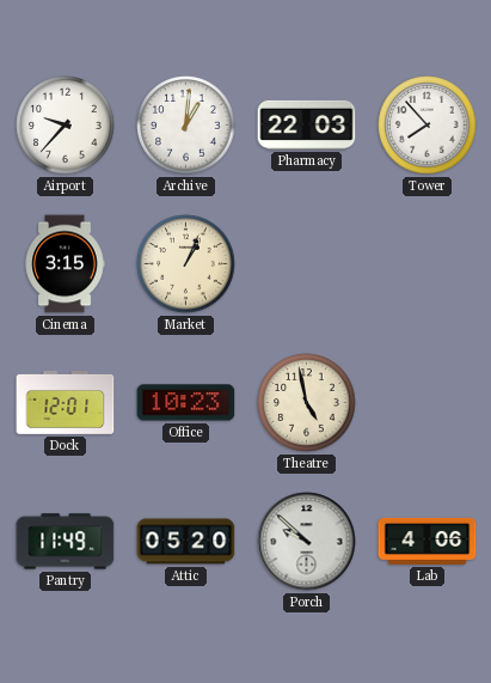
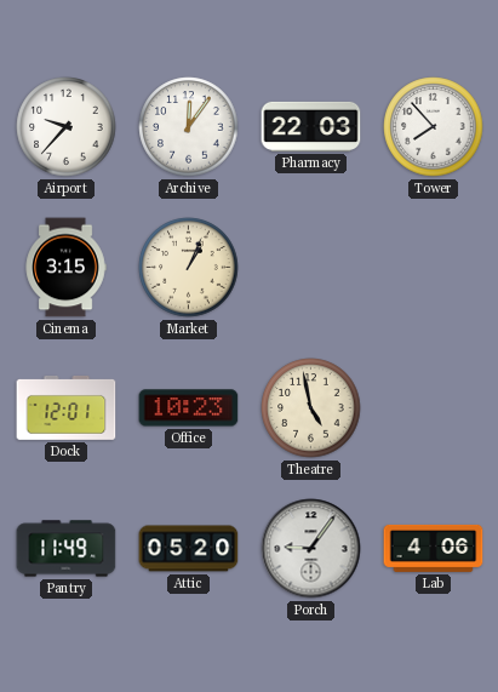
Archive: 1:01 -> 12:06
Porch: 9:52 -> 9:06
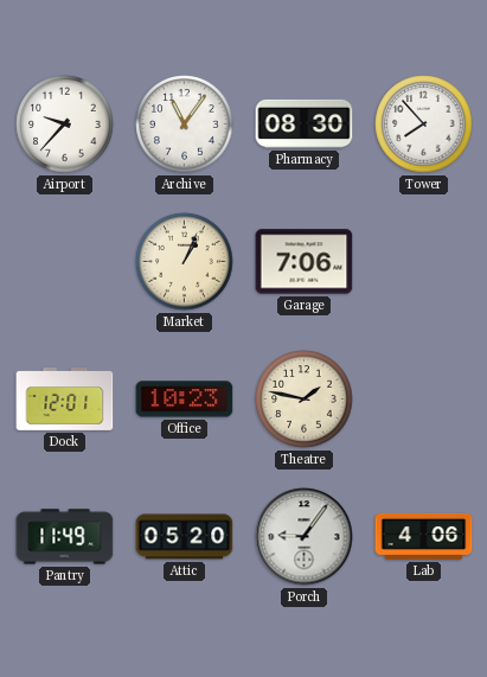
Archive: 12:06 -> 11:06
Pharmacy: 22:03 -> 08:30
Cinema: 3:15 -> none
Garage: none -> 7:06
Theatre: 4:58 -> 1:47
